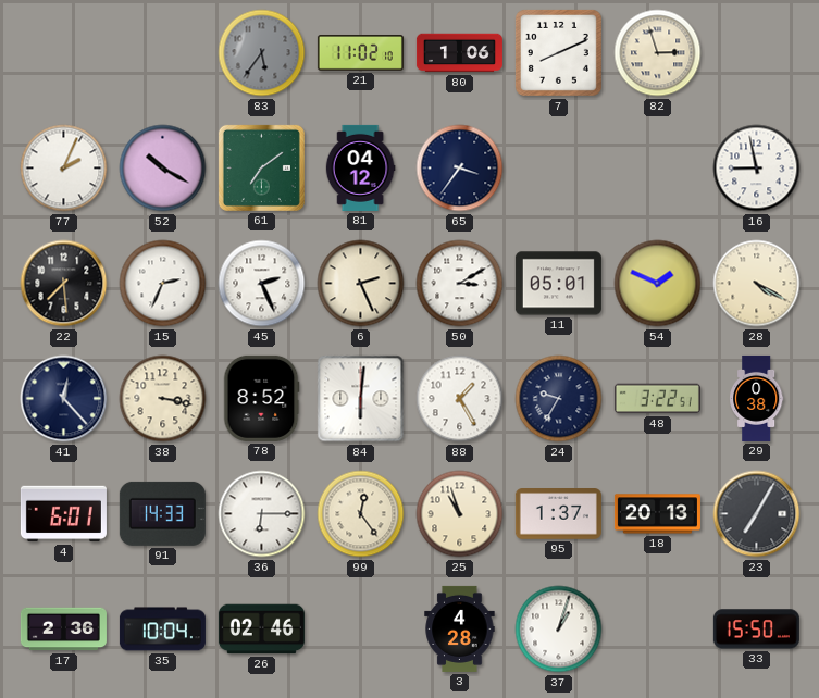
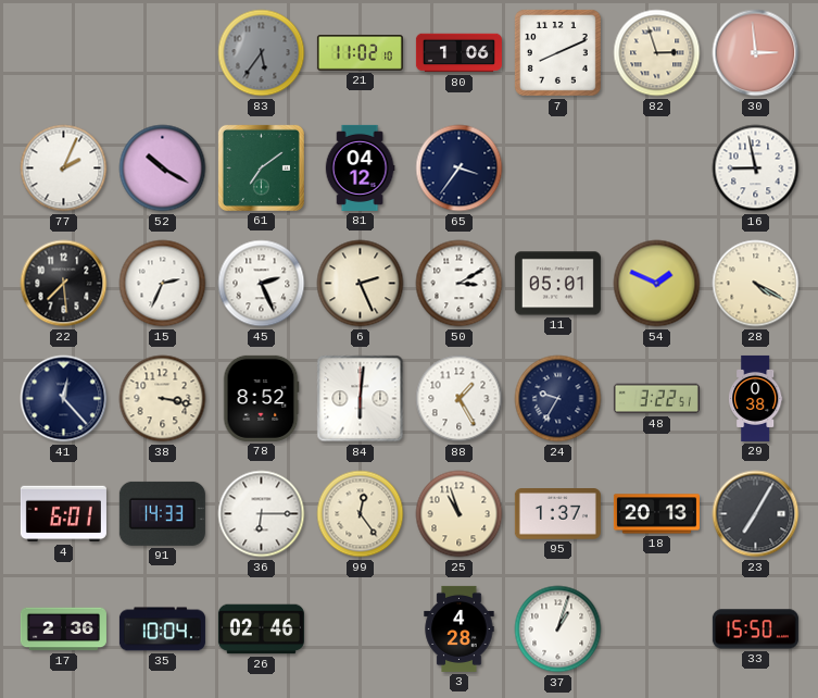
30: none -> 2:59
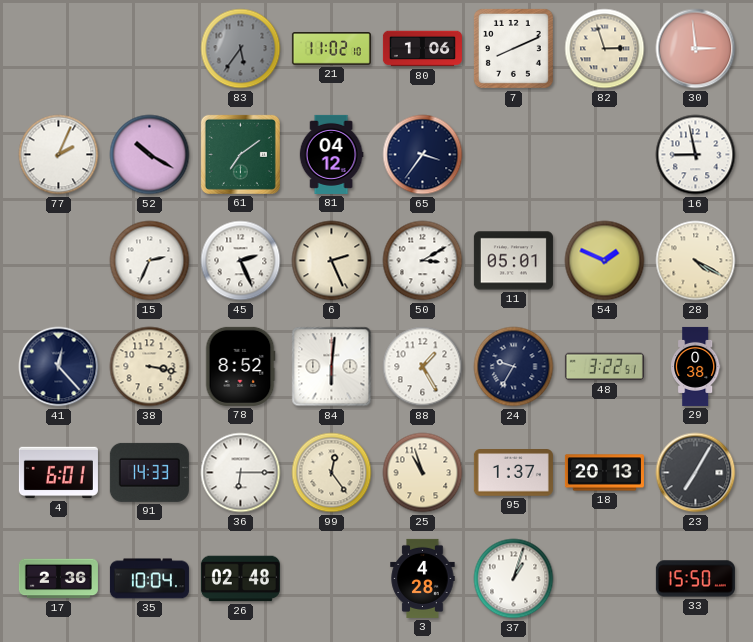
22: 7:29 -> none
26: 02:46 -> 02:48
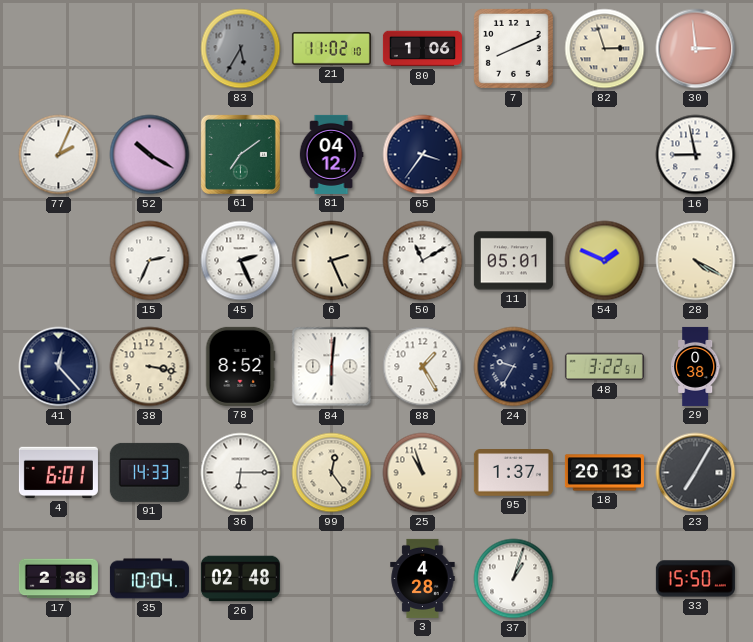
83: 5:36 -> 5:35
50: 3:10 -> 11:10
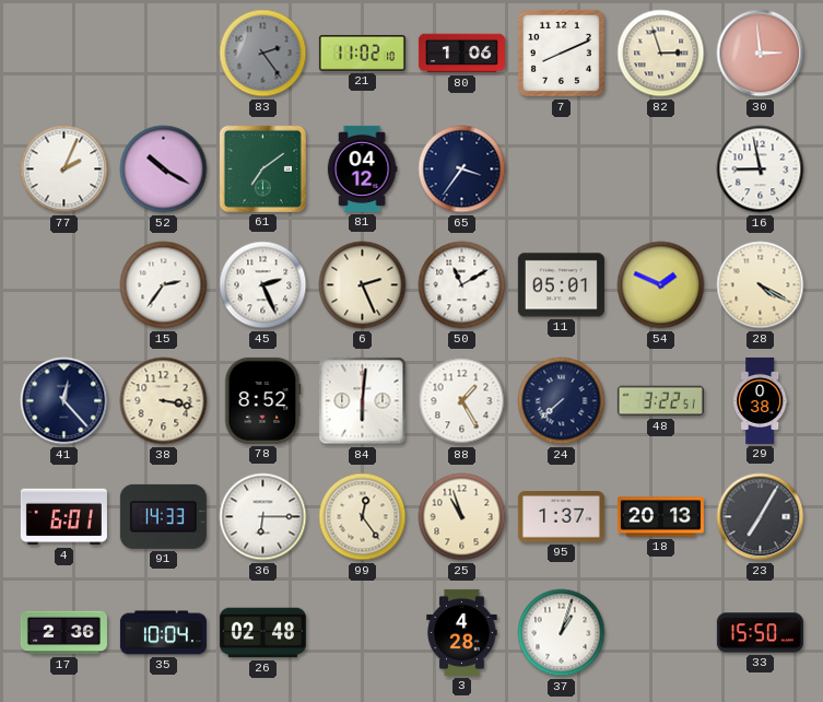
83: 5:35 -> 2:24
15: 2:34 -> 2:36
24: 9:35 -> 7:38
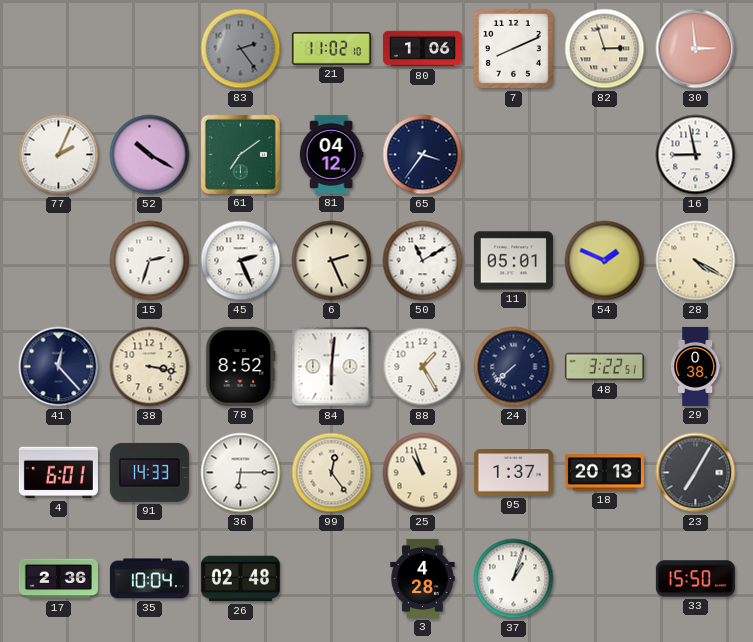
15: 2:36 -> 2:33
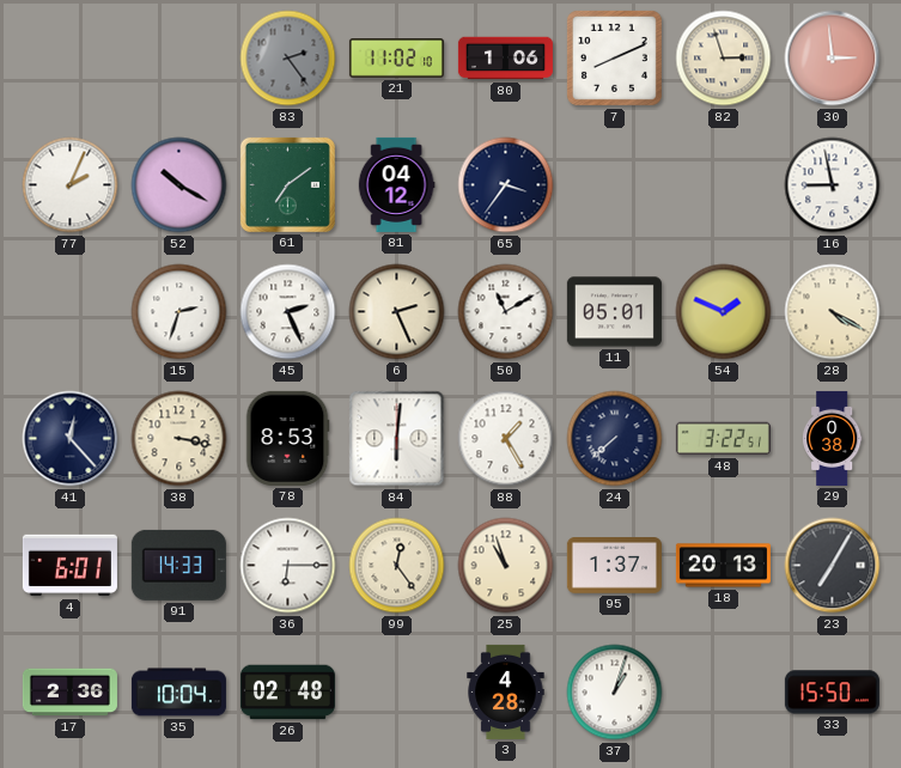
78: 8:52 -> 8:53
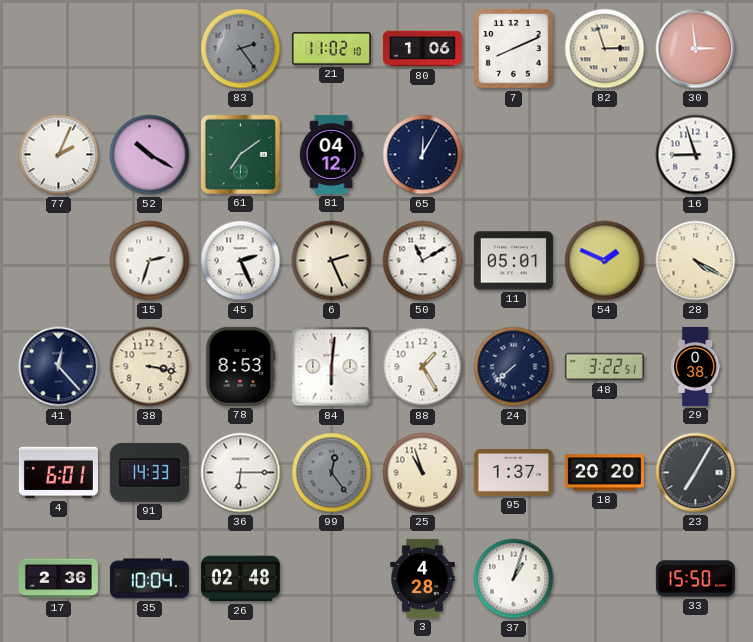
65: 3:36 -> 12:05
16: 8:58 -> 8:57
99 dial: cream -> grey
18: 20:13 -> 20:20
